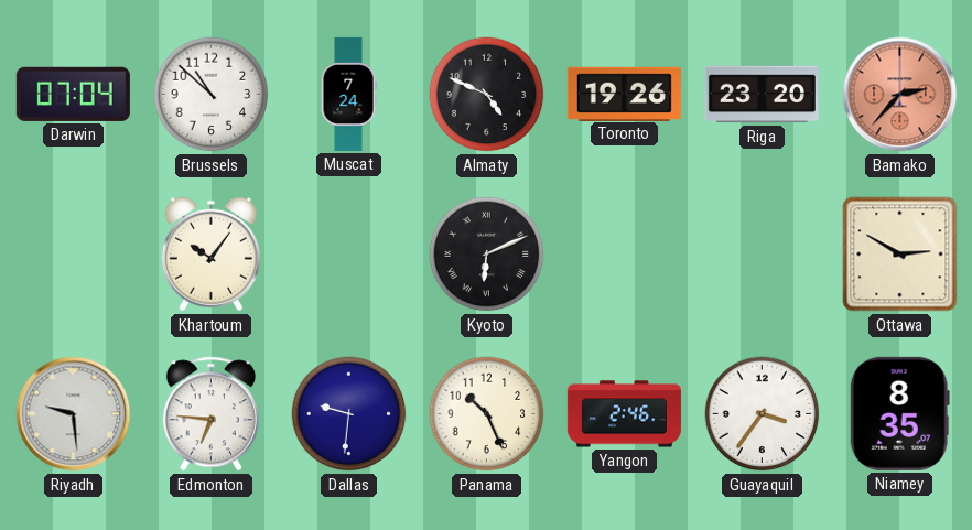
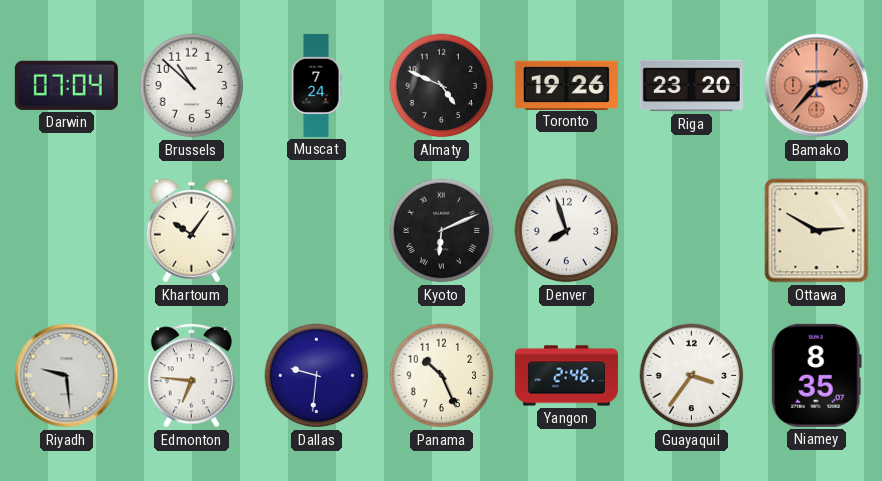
Denver: none -> 7:57
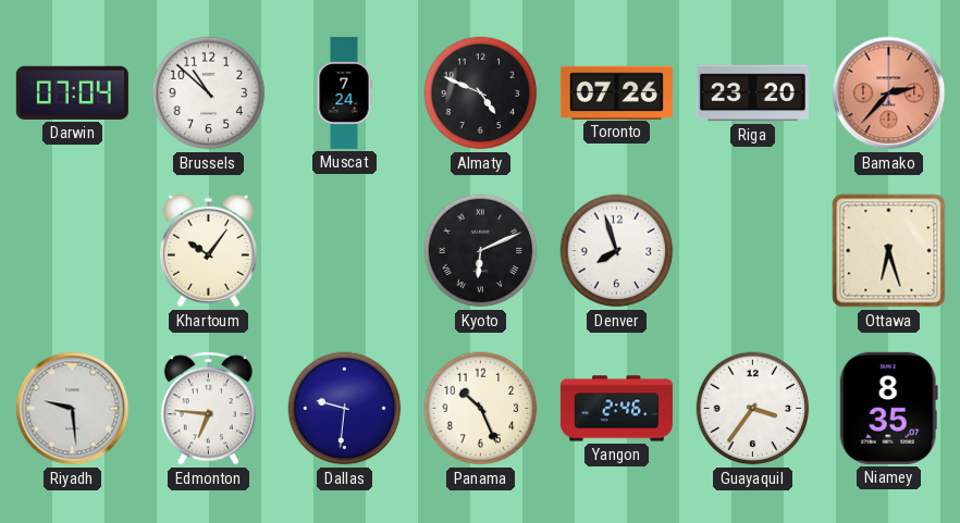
Toronto: 19:26 -> 07:26
Ottawa: 2:50 -> 6:27
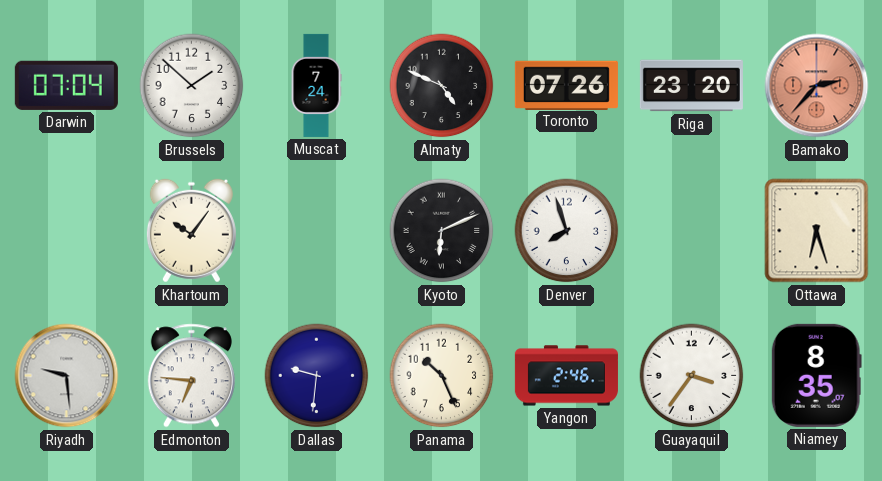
Brussels: 10:52 -> 1:52
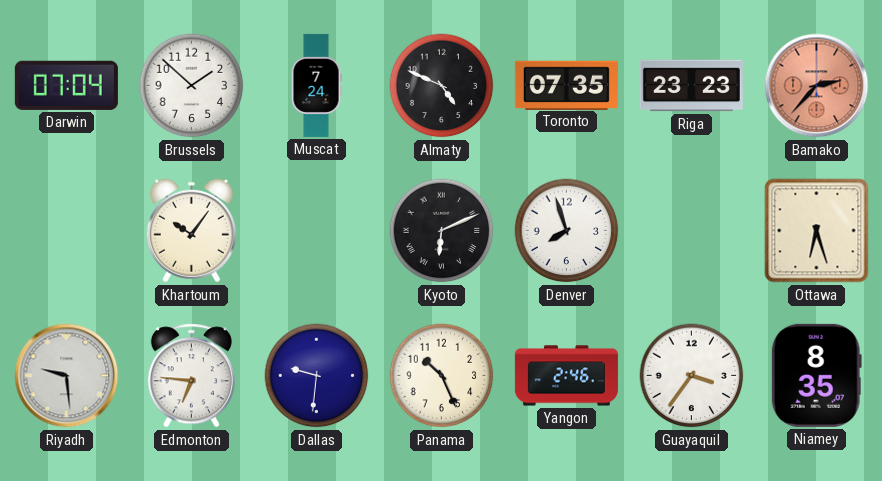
Toronto: 07:26 -> 07:35
Riga: 23:20 -> 23:23
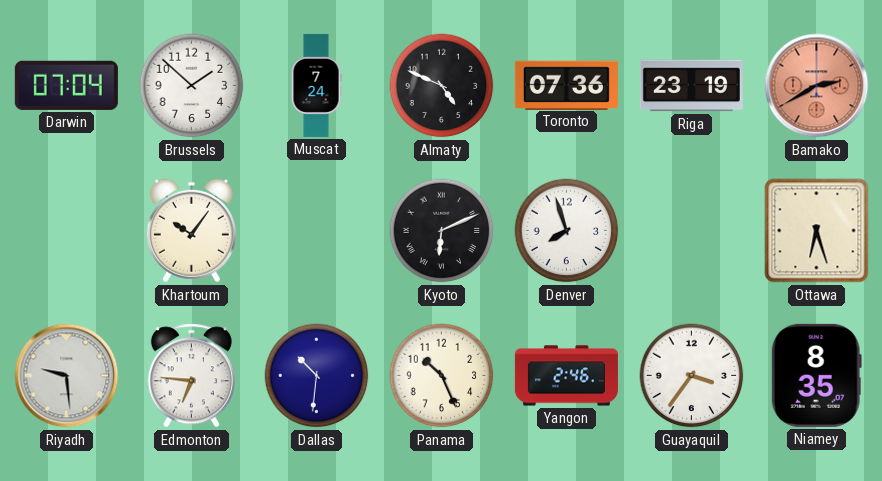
Toronto: 07:35 -> 07:36
Riga: 23:23 -> 23:19
Bamako: 2:37 -> 2:40
Dallas: 9:31 -> 10:31
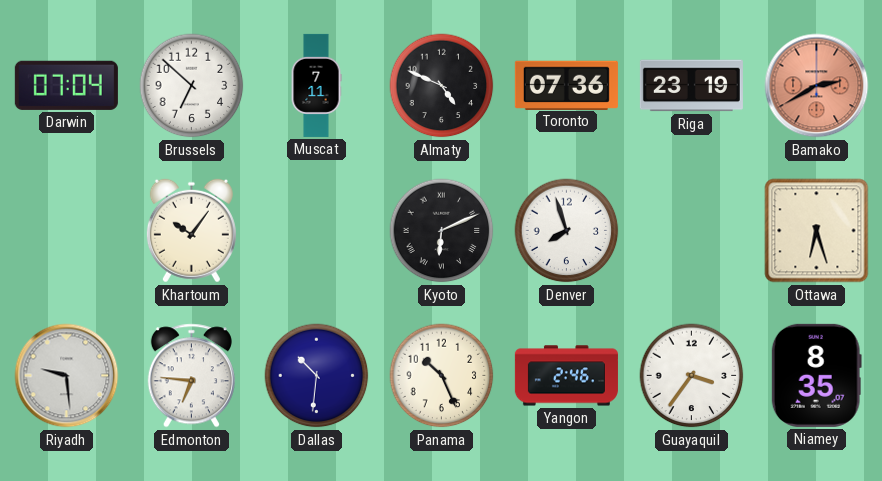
Brussels: 1:52 -> 6:52
Muscat: 7:24 -> 7:11
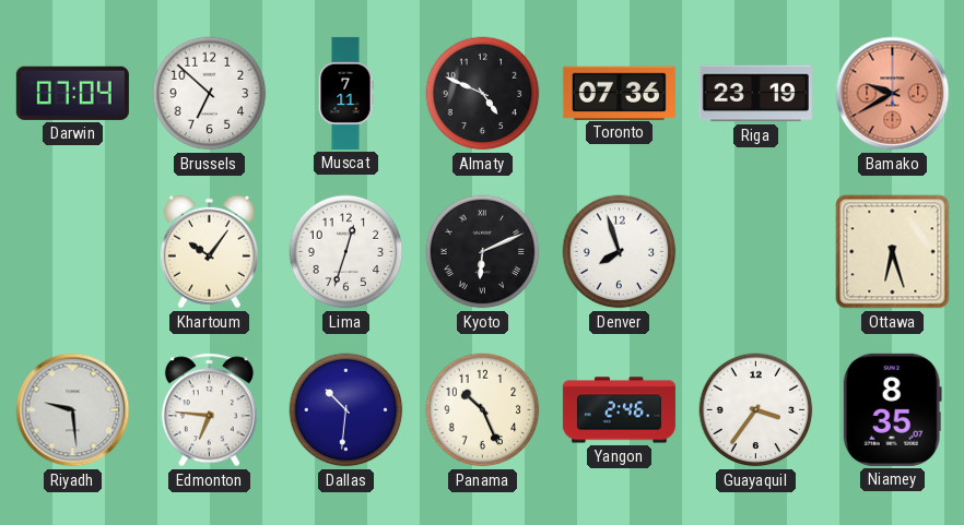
Bamako: 2:40 -> 9:40
Lima: none -> 12:33
